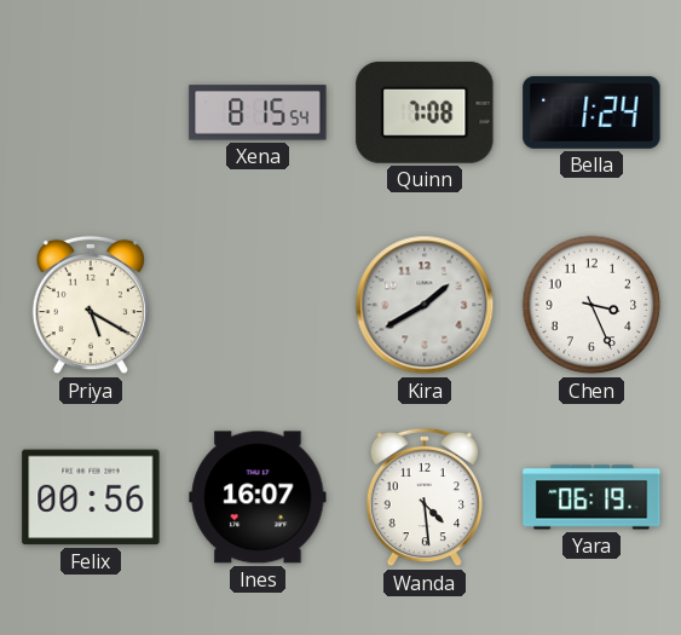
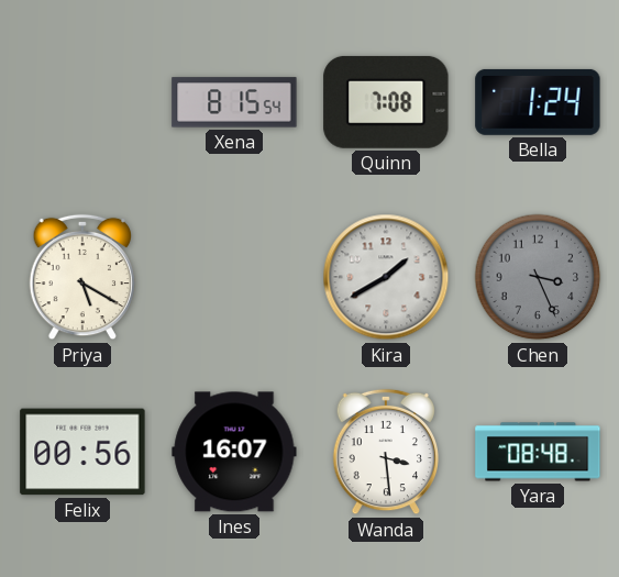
Chen dial: white -> grey
Wanda: 4:29 -> 3:29
Yara: 06:19 -> 08:48
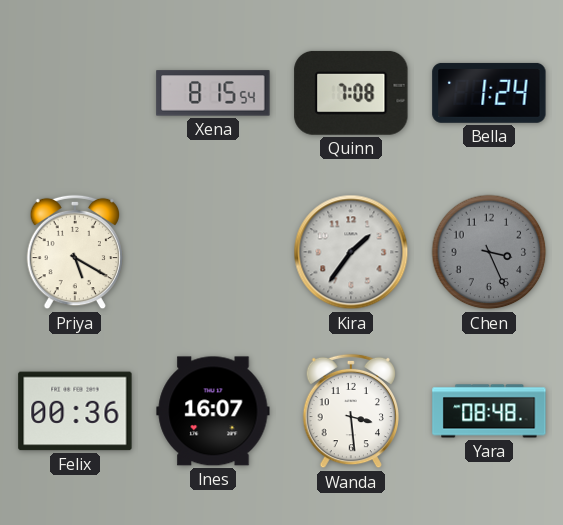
Kira: 1:40 -> 1:36
Felix: 00:56 -> 00:36
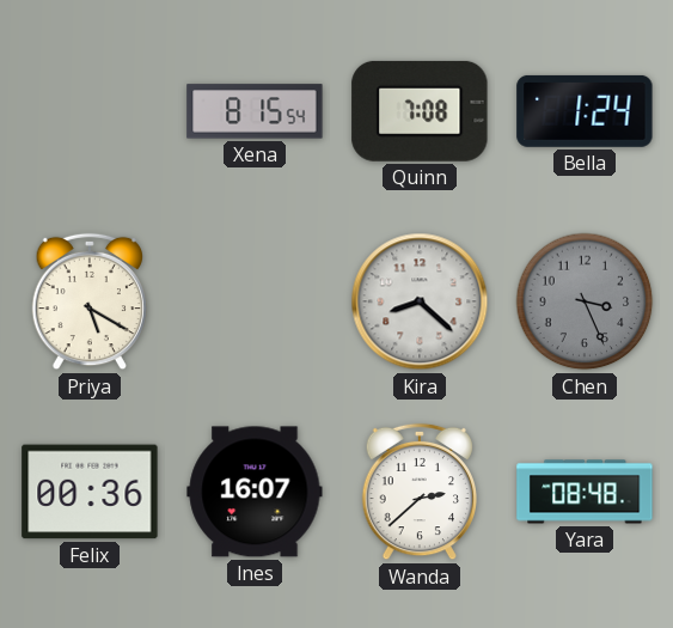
Kira: 1:36 -> 8:22
Wanda: 3:29 -> 2:38
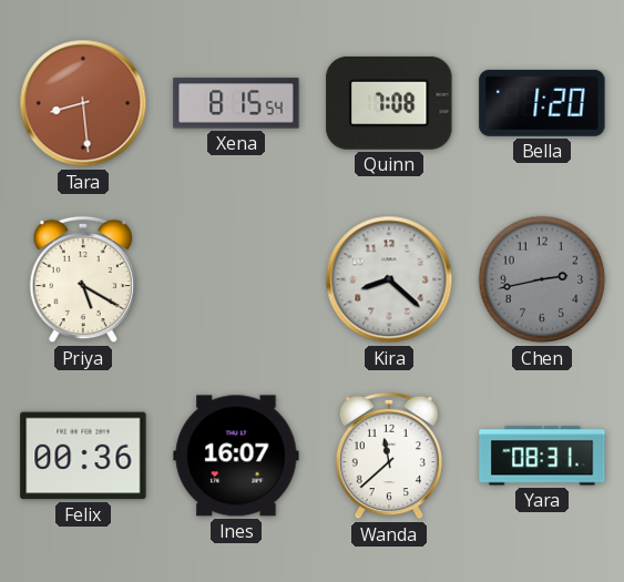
Tara: none -> 8:29
Bella: 1:24 -> 1:20
Chen: 3:26 -> 2:43
Wanda: 2:38 -> 11:38
Yara: 08:48 -> 08:31
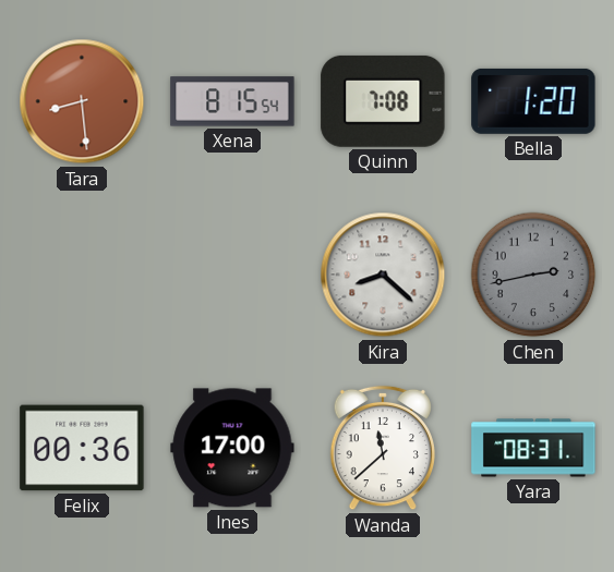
Priya: 5:20 -> none
Ines: 16:07 -> 17:00
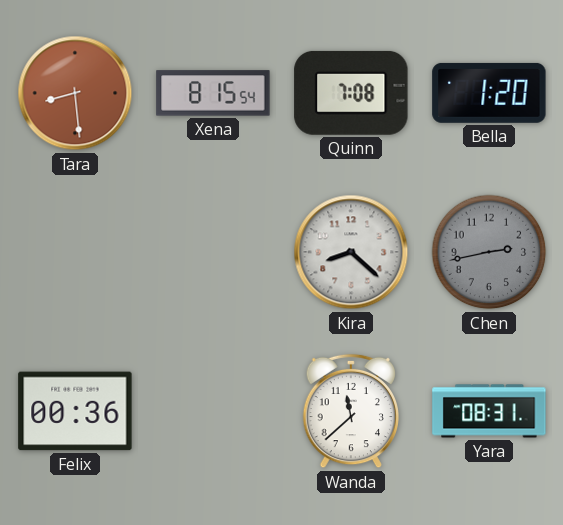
Ines: 17:00 -> none
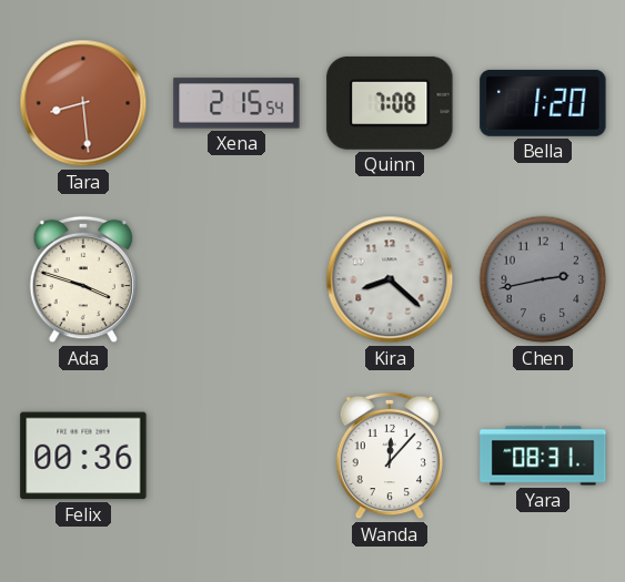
Xena: 8:15 -> 2:15
Ada: none -> 3:48
Wanda: 11:38 -> 12:07
